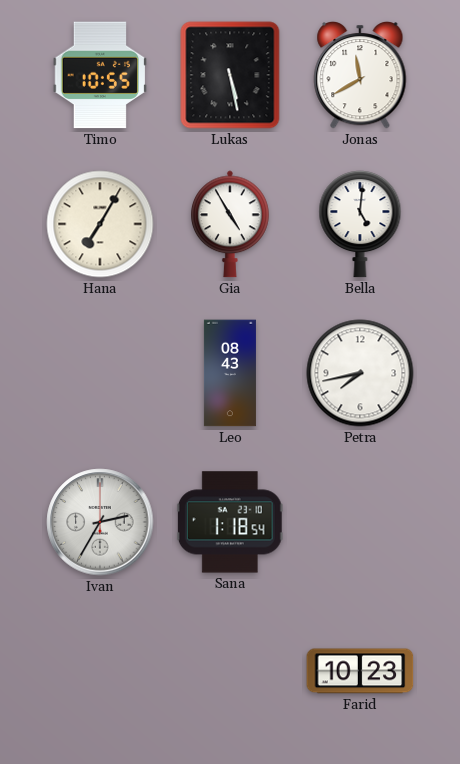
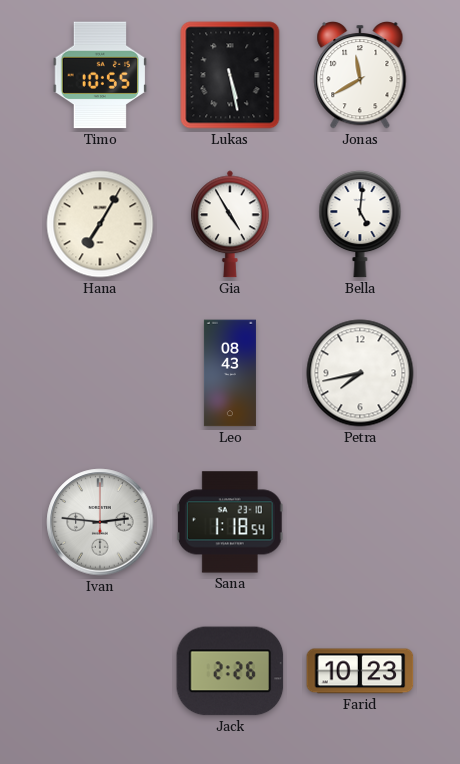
Ivan: 2:35 -> 2:46
Jack: none -> 2:26
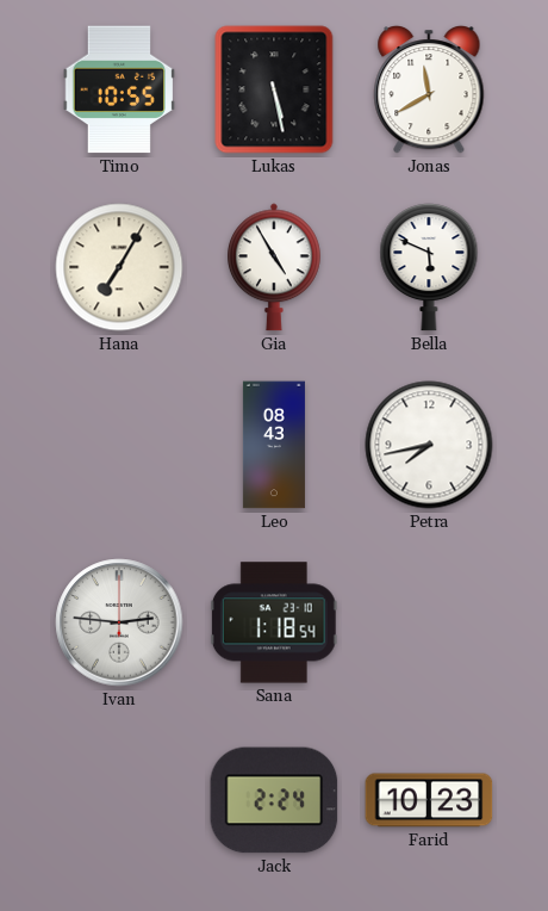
Bella: 5:01 -> 5:49
Jack: 2:26 -> 2:24
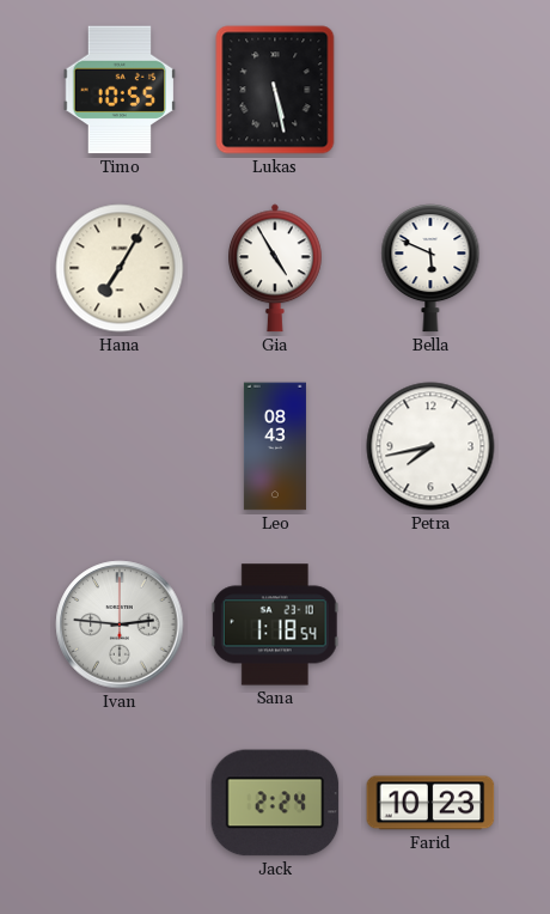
Jonas: 11:40 -> none
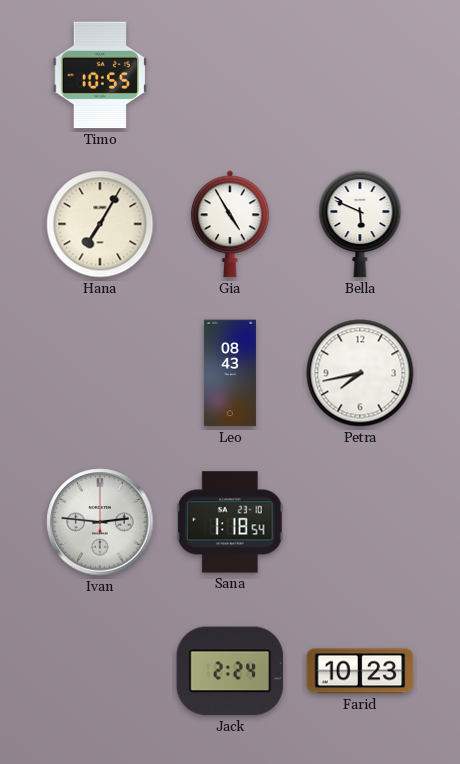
Lukas: 5:28 -> none
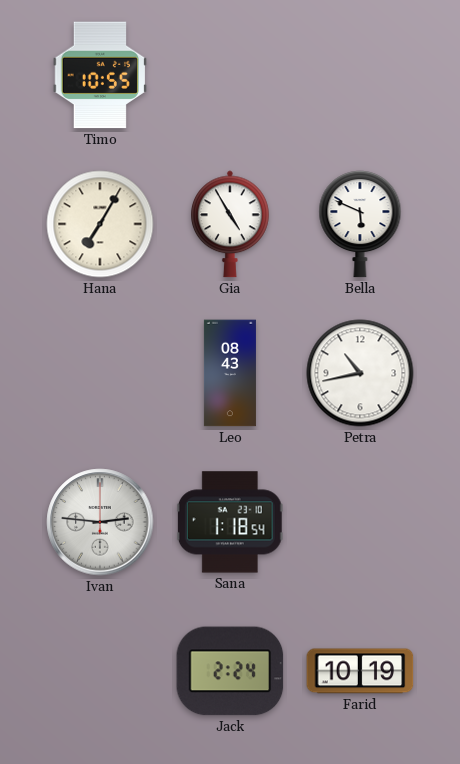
Petra: 7:43 -> 10:43
Farid: 10:23 -> 10:19
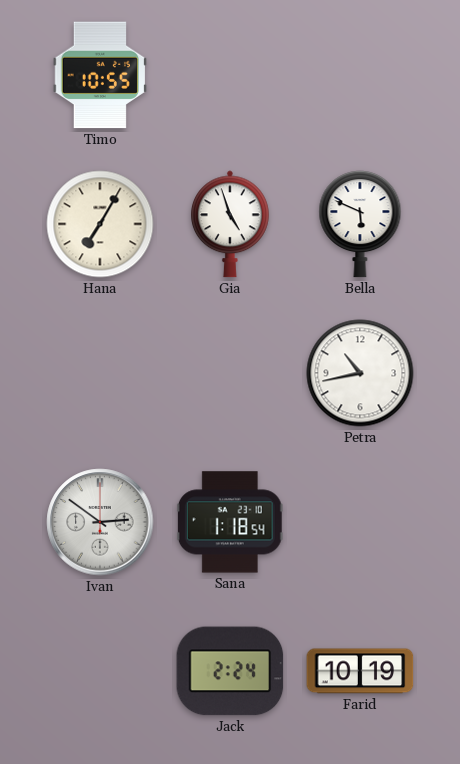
Gia: 4:55 -> 4:57
Leo: 08:43 -> none
Ivan: 2:46 -> 2:51
